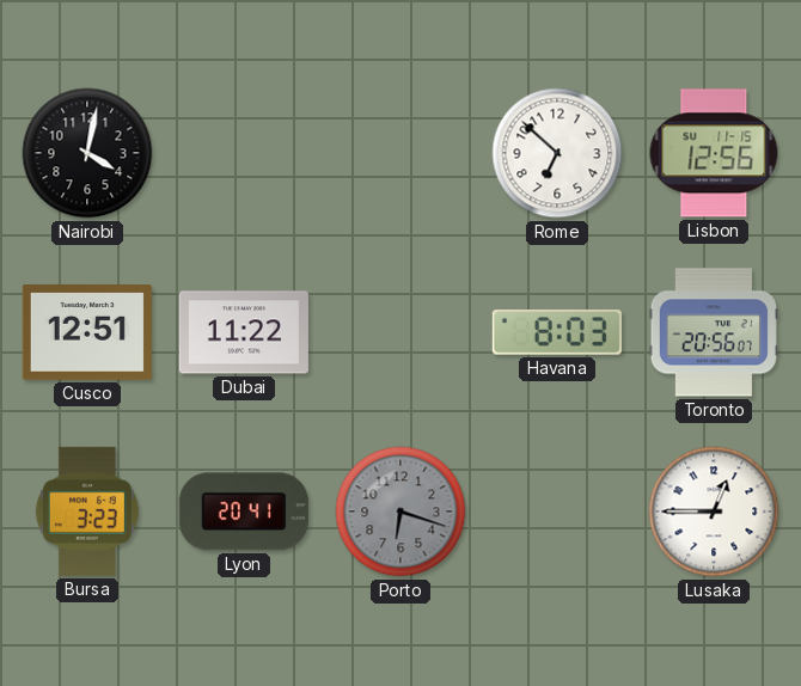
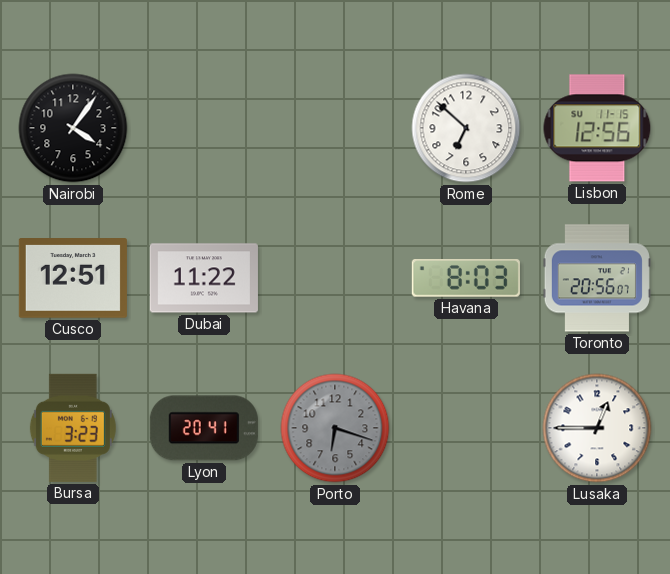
Nairobi: 4:02 -> 4:06
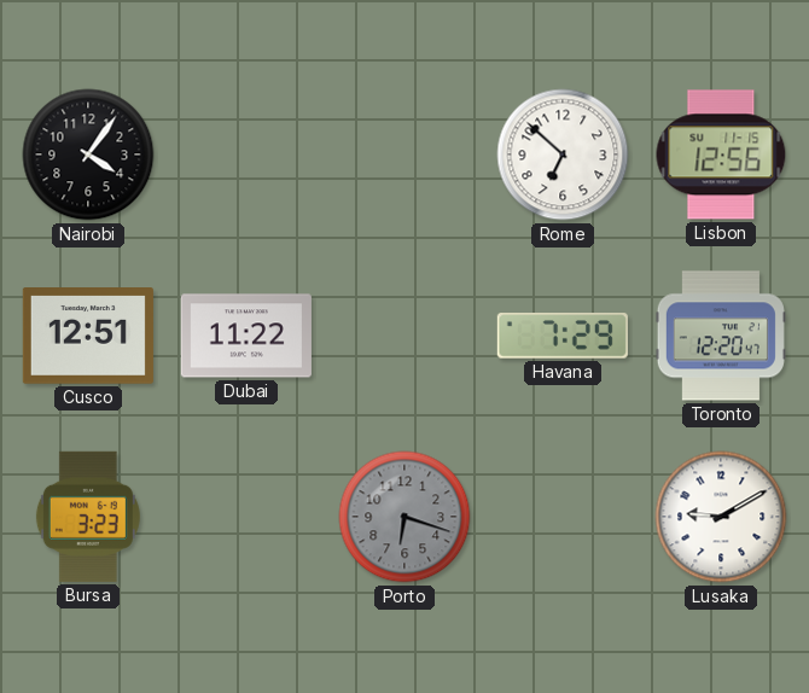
Havana: 8:03 -> 7:29
Toronto: 20:56 -> 12:20
Lyon: 20:41 -> none
Lusaka: 12:45 -> 9:10
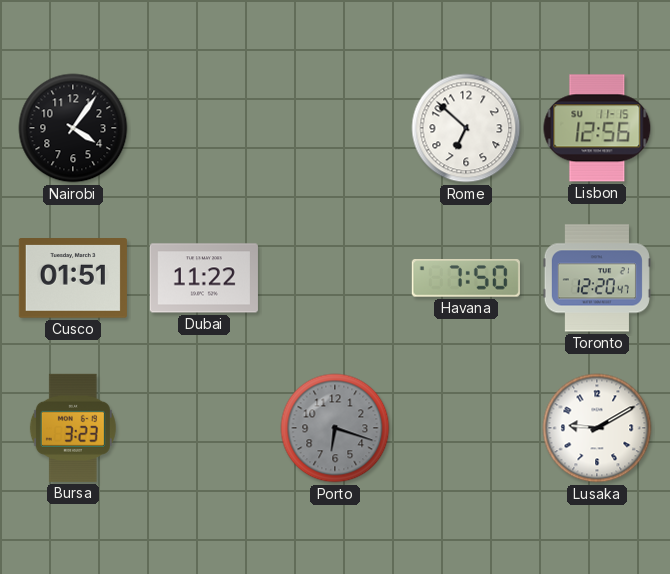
Cusco: 12:51 -> 01:51
Havana: 7:29 -> 7:50
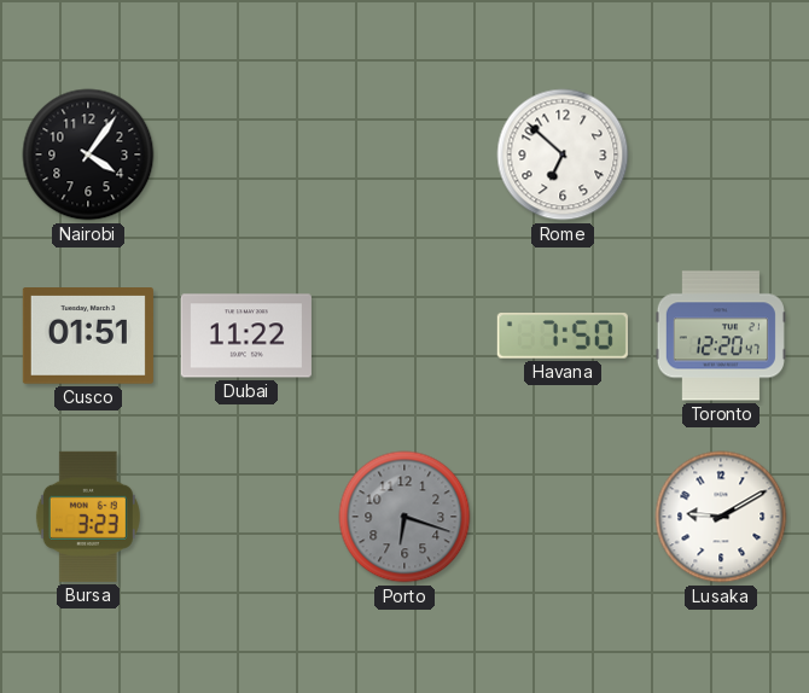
Lisbon: 12:56 -> none
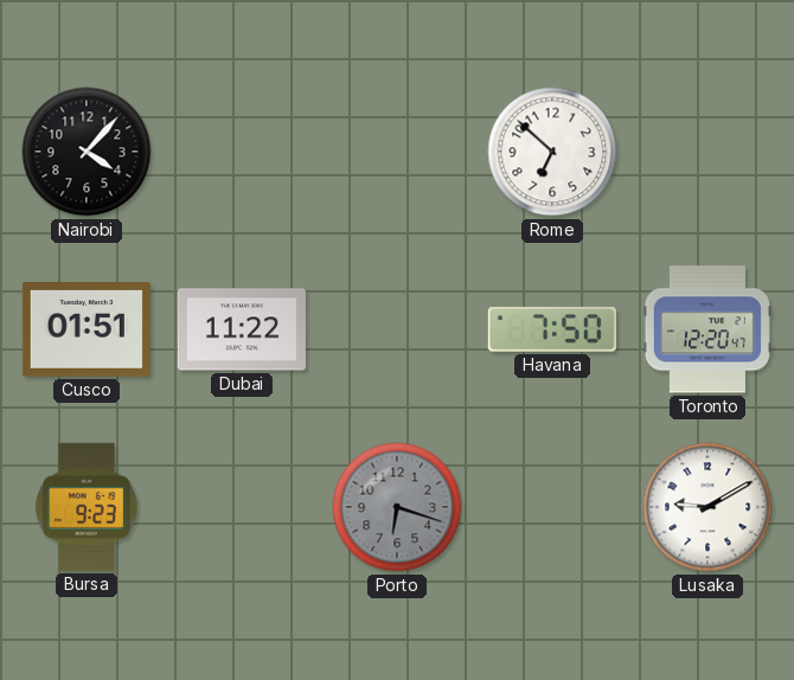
Nairobi: 4:06 -> 4:07
Bursa: 3:23 -> 9:23
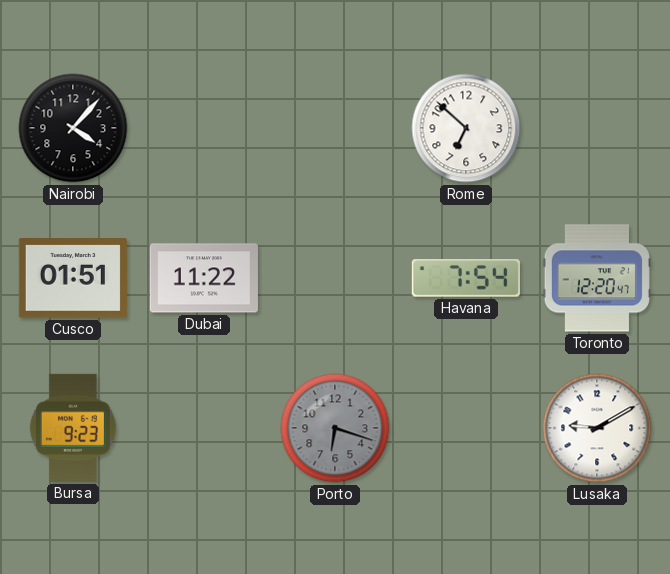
Havana: 7:50 -> 7:54
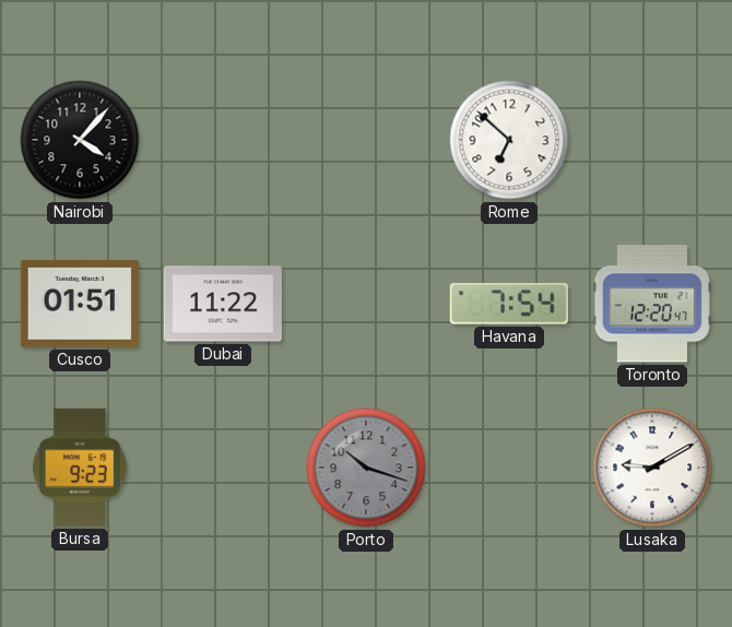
Porto: 6:18 -> 10:18
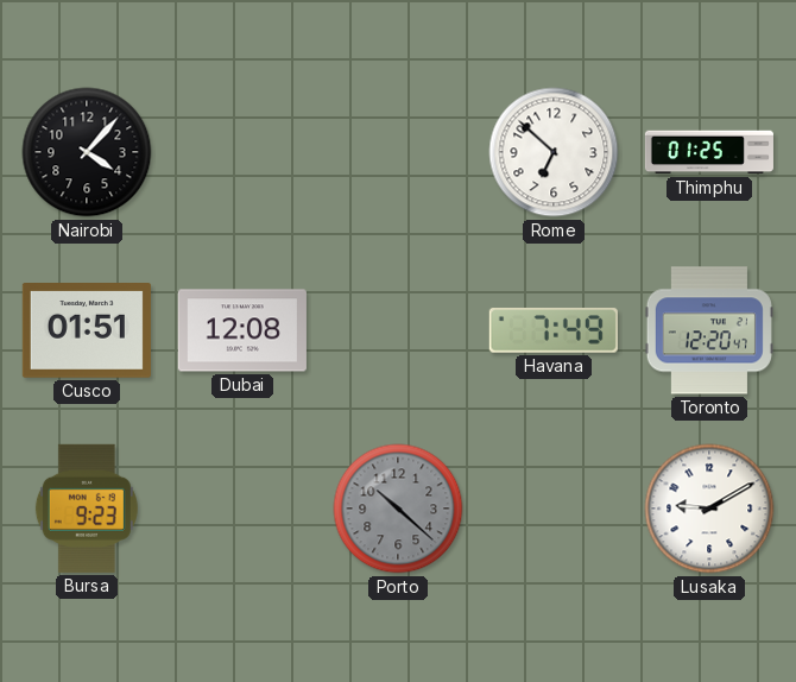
Thimphu: none -> 01:25
Dubai: 11:22 -> 12:08
Havana: 7:54 -> 7:49
Porto: 10:18 -> 10:22
